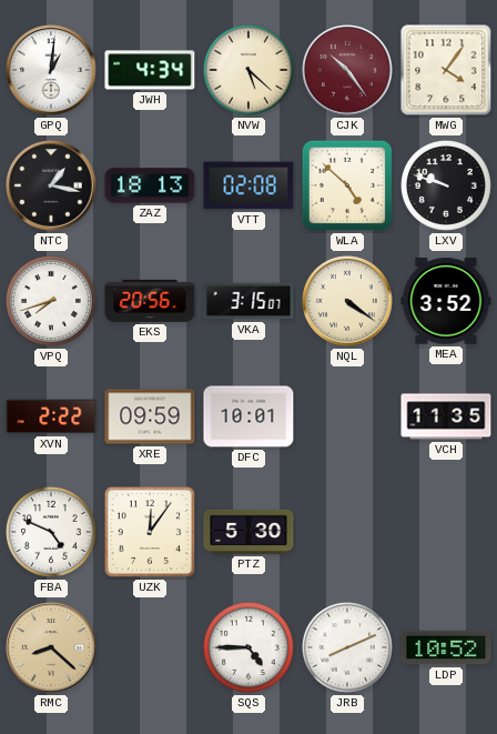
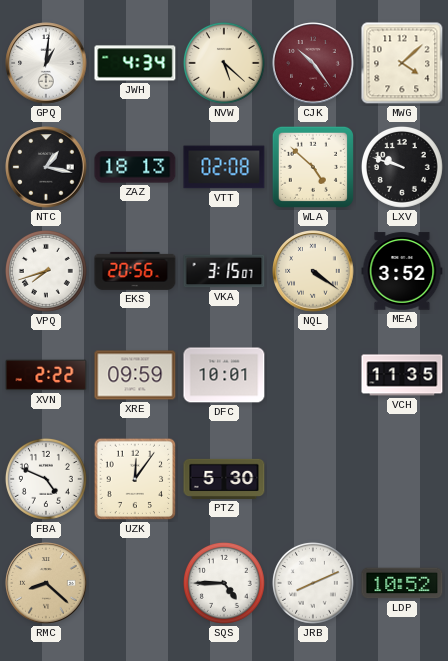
MWG: 4:06 -> 4:08
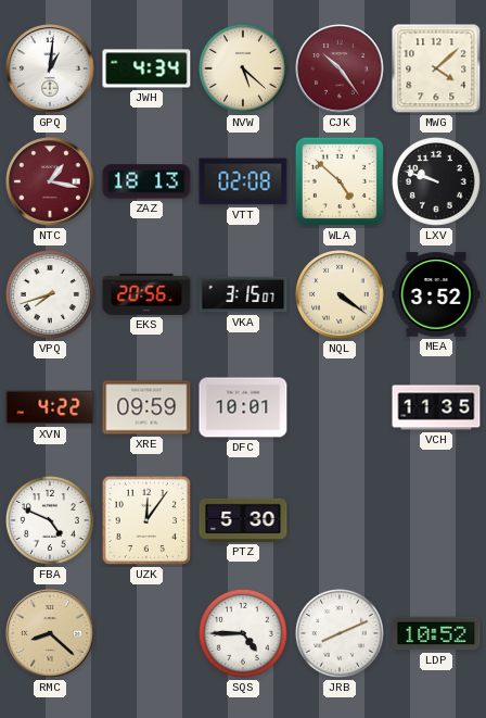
NTC dial: black -> burgundy
XVN: 2:22 -> 4:22
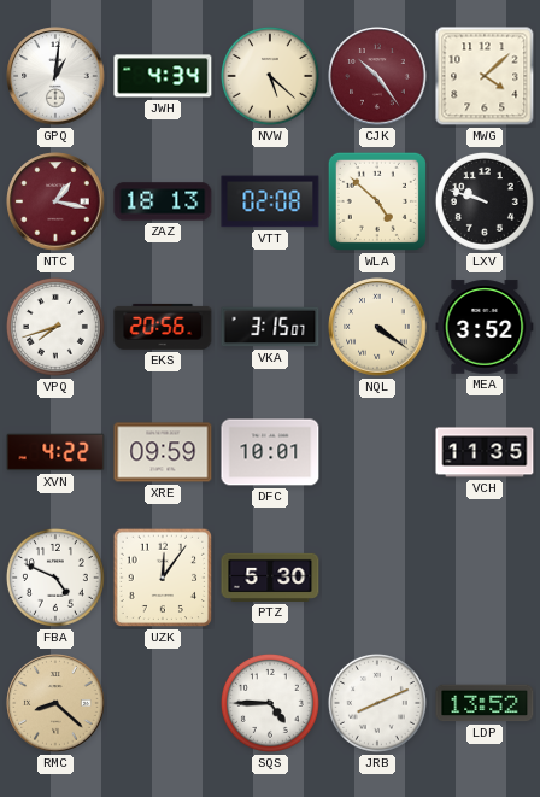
LDP: 10:52 -> 13:52
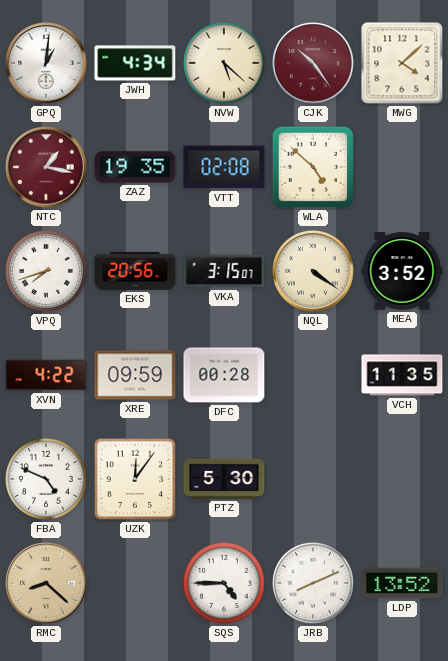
ZAZ: 18:13 -> 19:35
LXV: 9:48 -> none
DFC: 10:01 -> 00:28
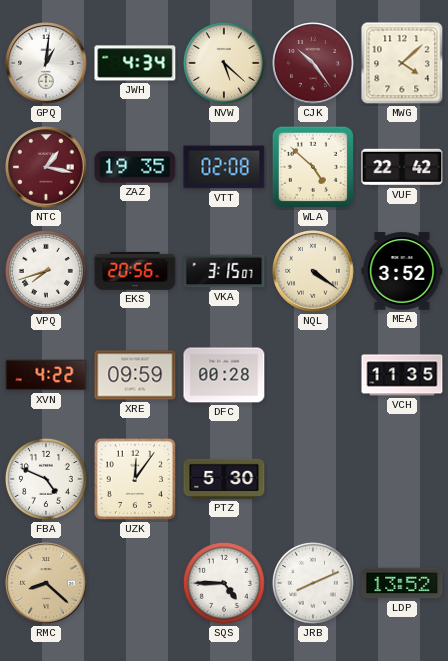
VUF: none -> 22:42
